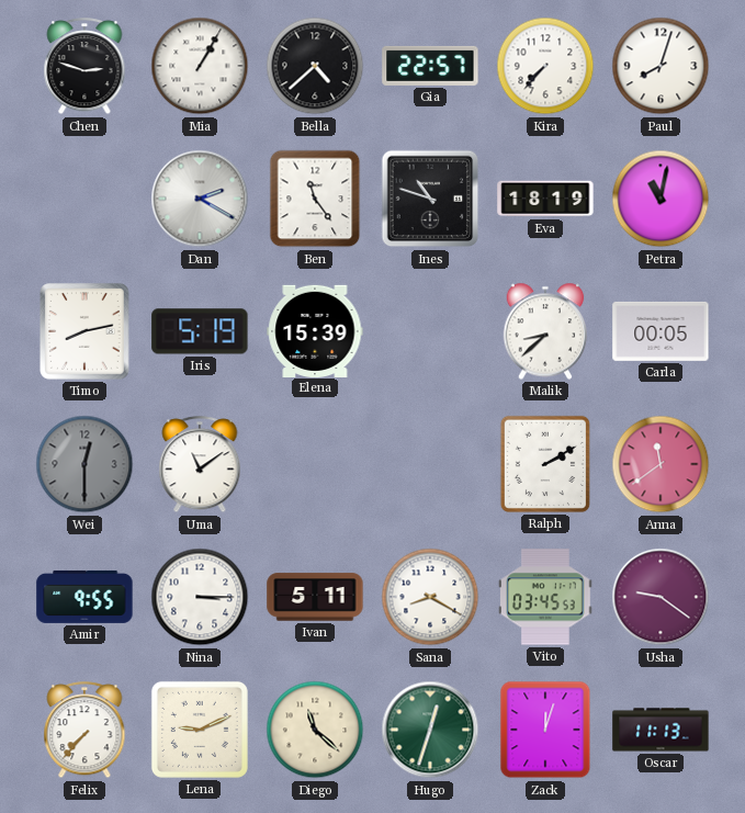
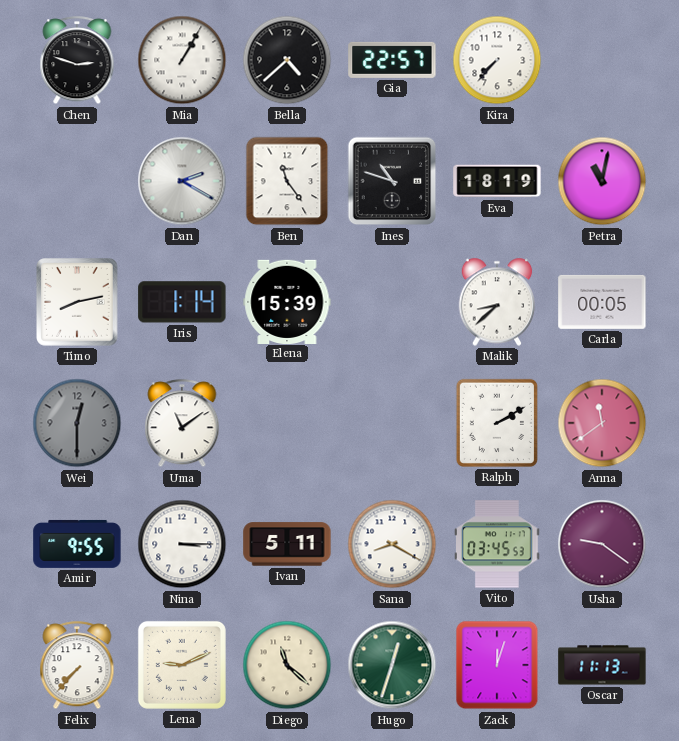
Paul: 8:03 -> none
Iris: 5:19 -> 1:14
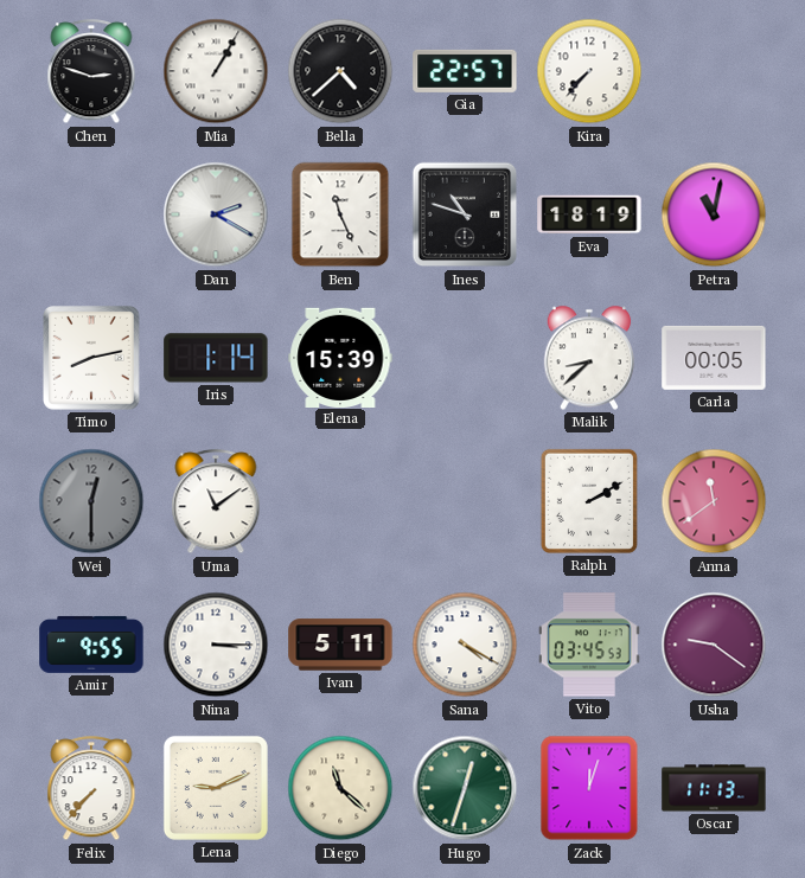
Ben: 11:24 -> 11:26
Sana: 8:20 -> 4:20
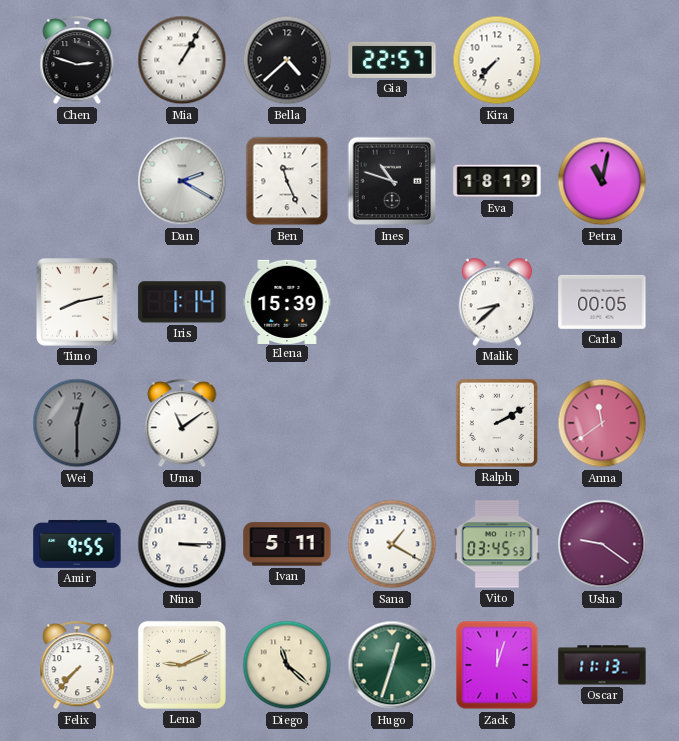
Sana: 4:20 -> 1:20
